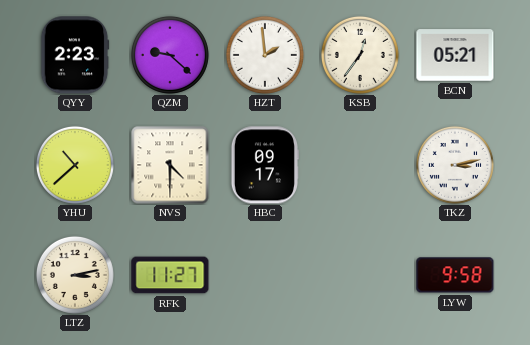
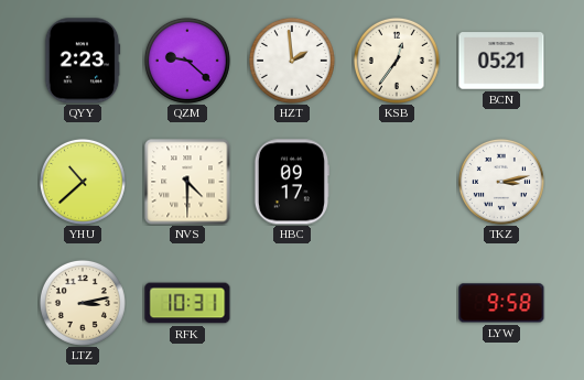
RFK: 11:27 -> 10:31
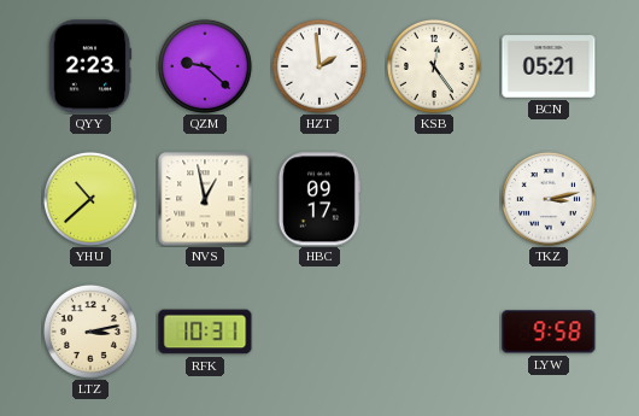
KSB: 12:36 -> 12:24
NVS: 4:30 -> 12:58
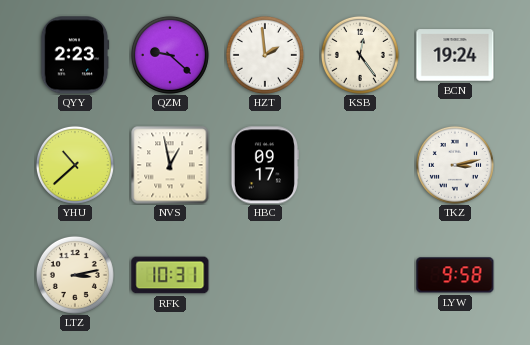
BCN: 05:21 -> 19:24
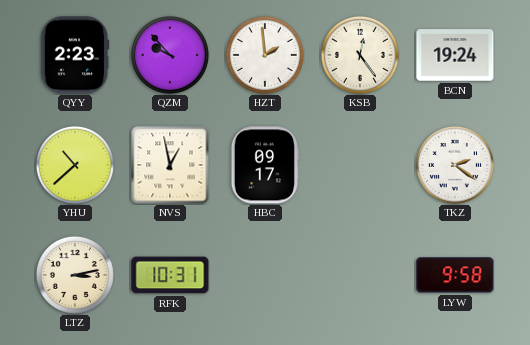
QZM: 9:22 -> 9:53
TKZ: 3:13 -> 2:21
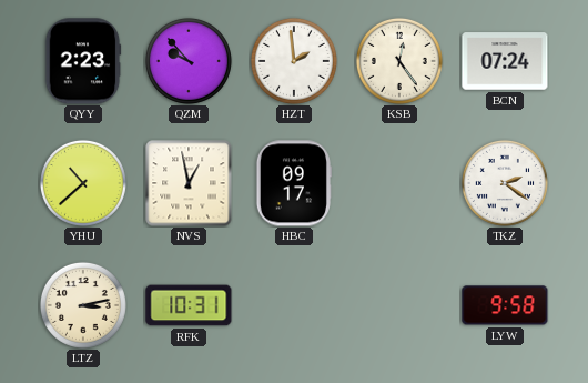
BCN: 19:24 -> 07:24
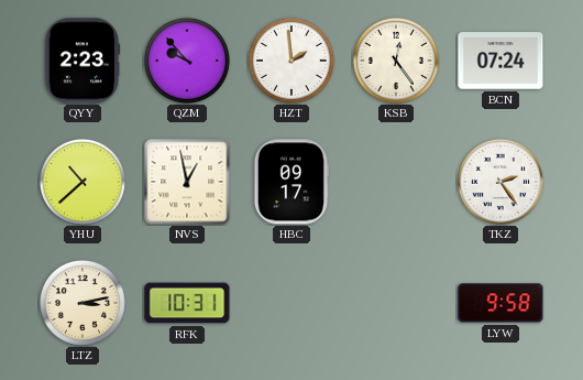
TKZ: 2:21 -> 2:24
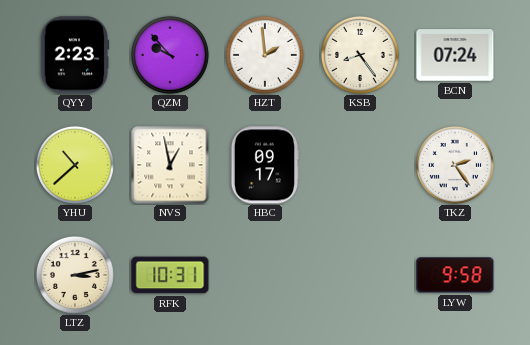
KSB: 12:24 -> 8:24
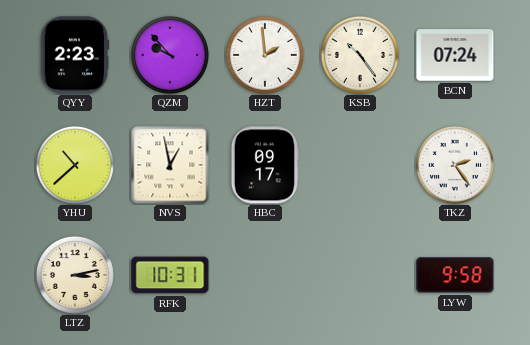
KSB: 8:24 -> 10:24
